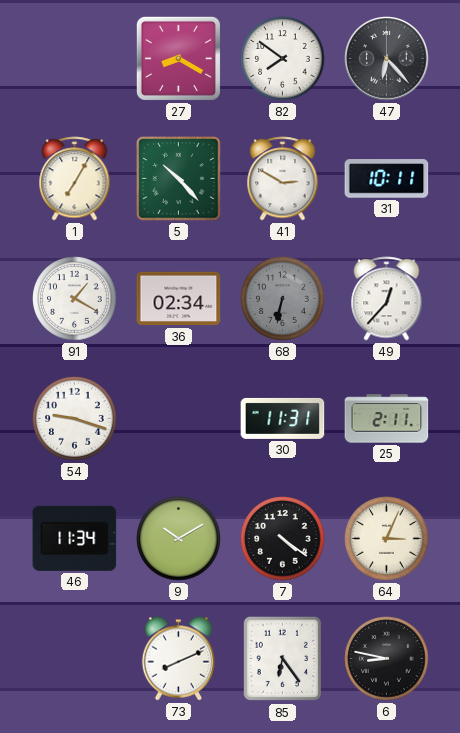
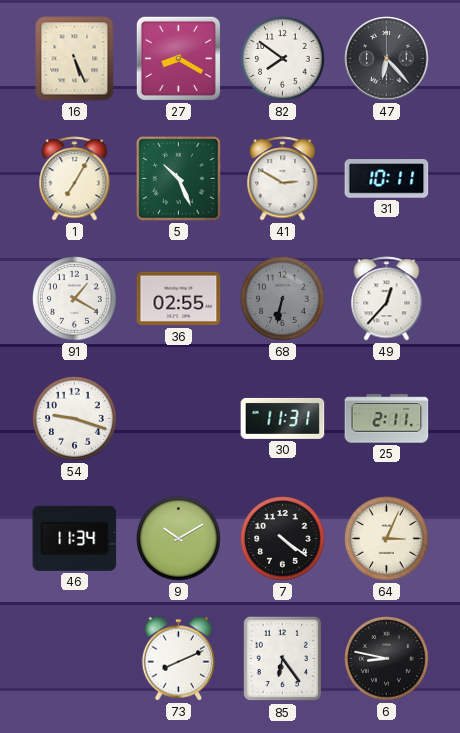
16: none -> 5:26
5: 10:23 -> 10:26
36: 02:34 -> 02:55
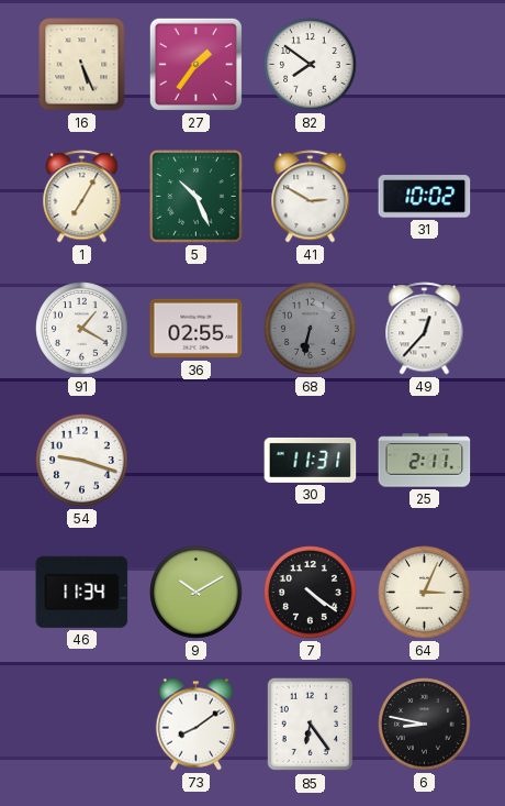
27: 8:20 -> 1:36
47: 6:23 -> none
31: 10:11 -> 10:02
73: 8:11 -> 8:09
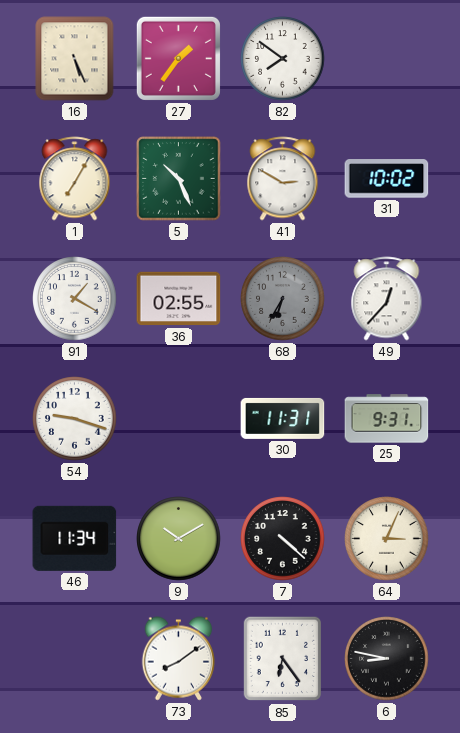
68: 6:32 -> 6:35
25: 2:11 -> 9:31
7: 4:21 -> 4:22
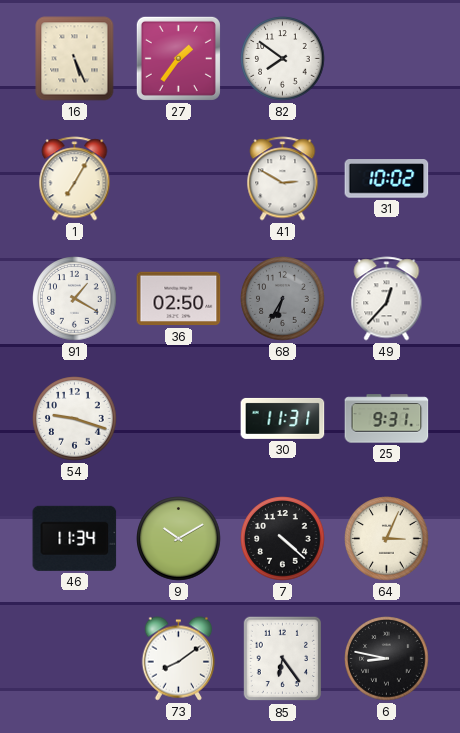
5: 10:26 -> none
36: 02:55 -> 02:50
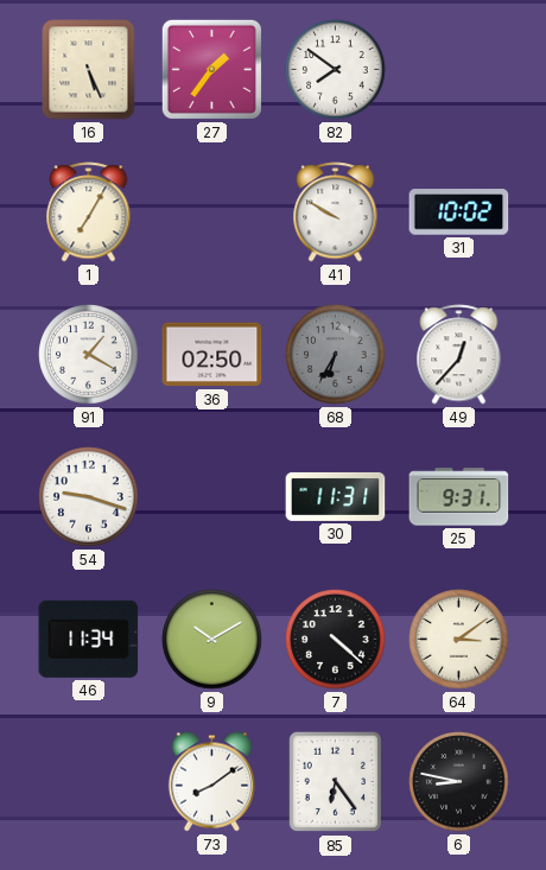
41: 2:50 -> 9:50
64: 3:04 -> 3:09
